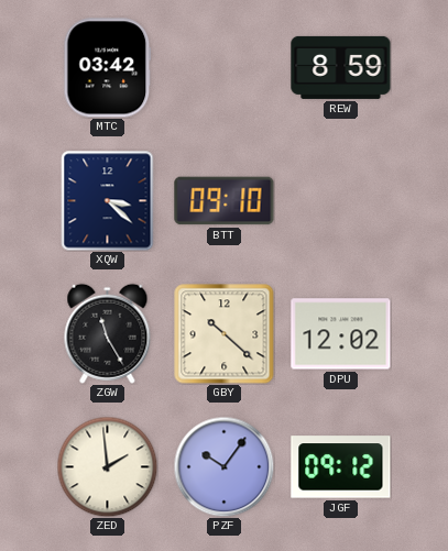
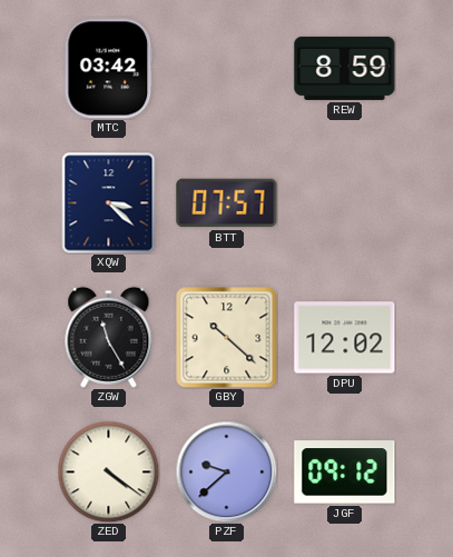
BTT: 09:10 -> 07:57
ZED: 1:59 -> 4:21
PZF: 10:06 -> 9:38
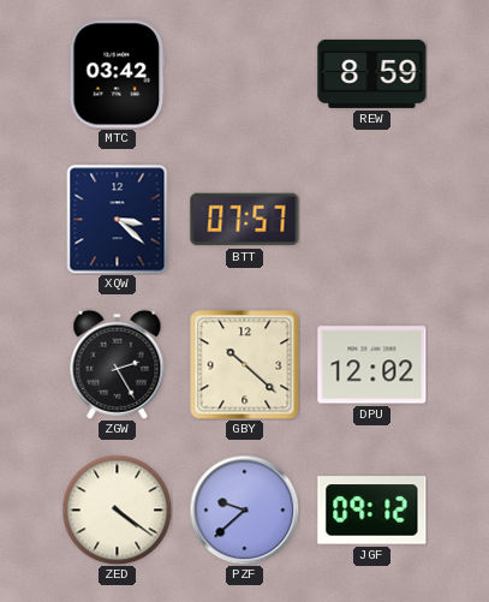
ZGW: 11:25 -> 2:25
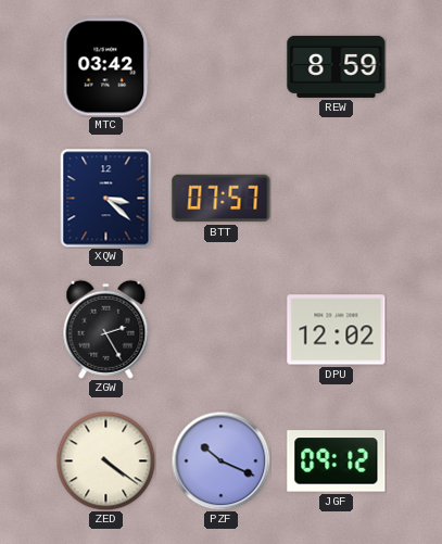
GBY: 10:22 -> none
PZF: 9:38 -> 10:19
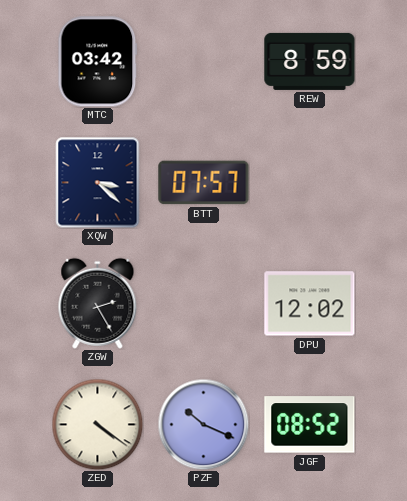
JGF: 09:12 -> 08:52
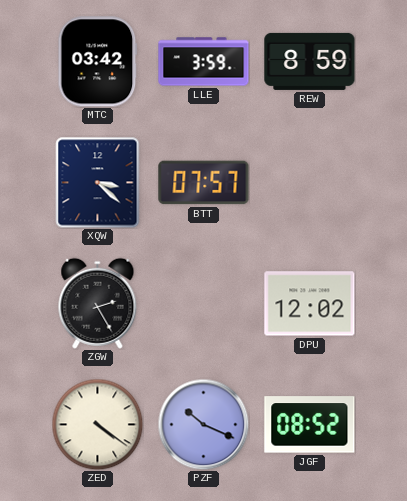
LLE: none -> 3:59
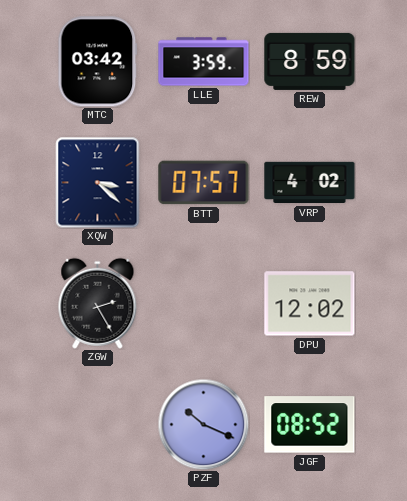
VRP: none -> 4:02
ZED: 4:21 -> none
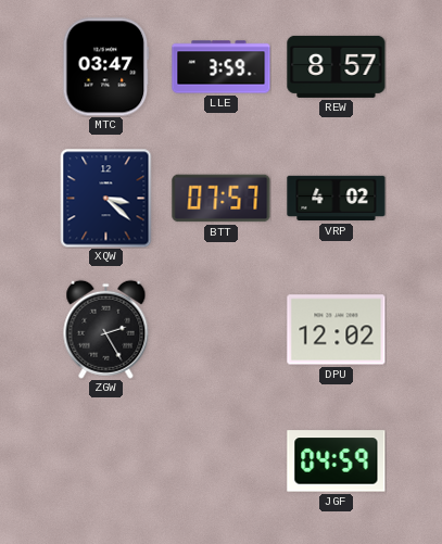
MTC: 03:42 -> 03:47
REW: 8:59 -> 8:57
PZF: 10:19 -> none
JGF: 08:52 -> 04:59
